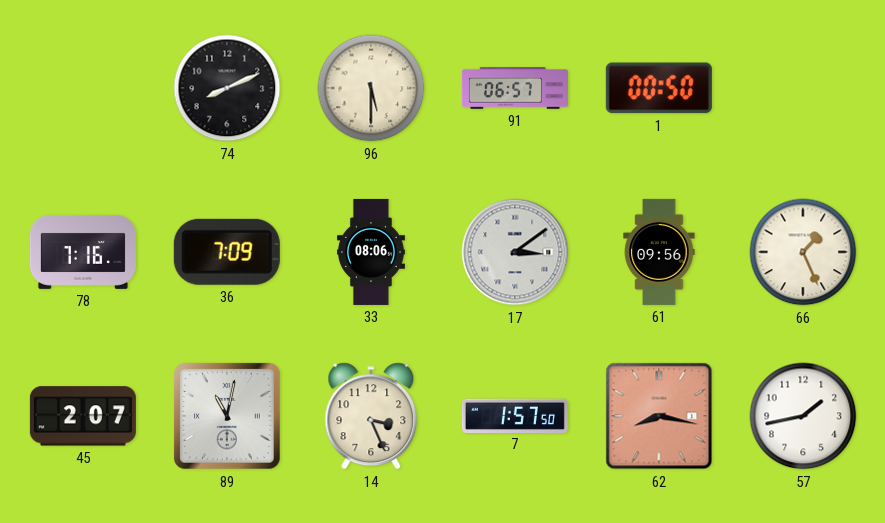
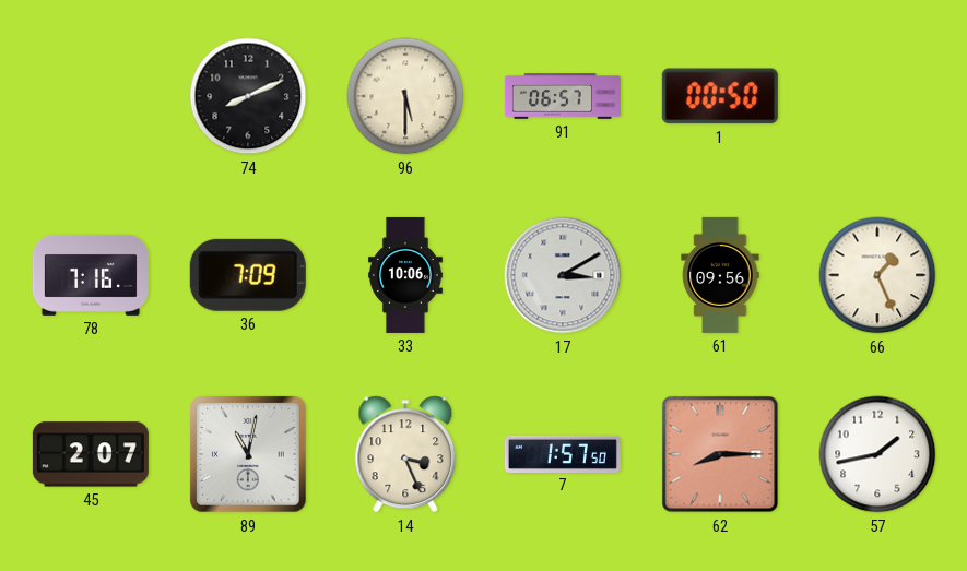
33: 08:06 -> 10:06
17: 3:09 -> 3:10
62: 8:17 -> 8:15
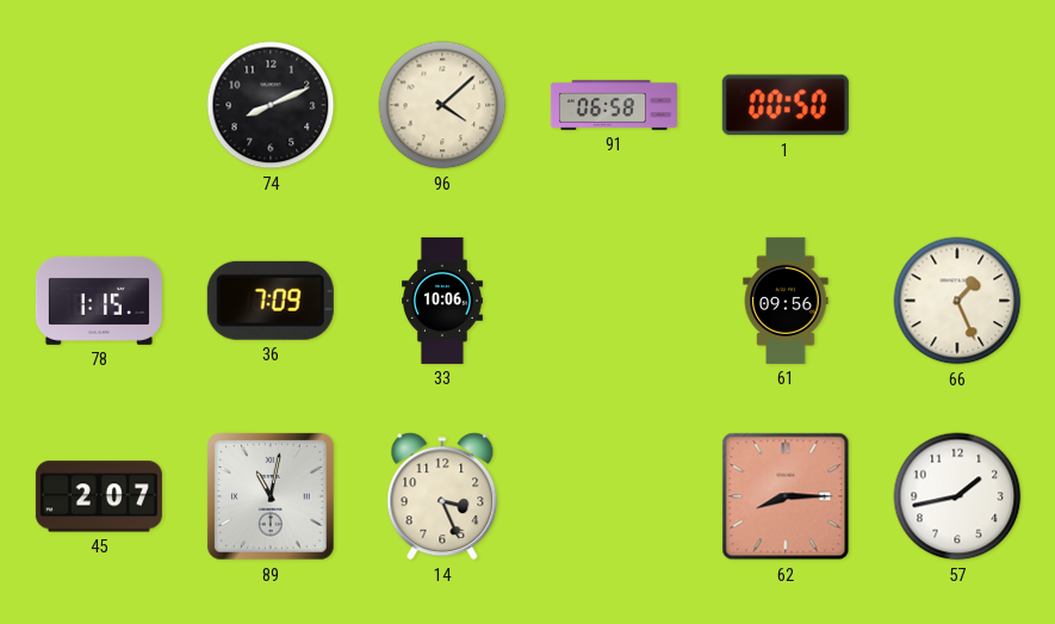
96: 5:30 -> 4:08
91: 06:57 -> 06:58
78: 7:16 -> 1:15
17: 3:10 -> none
7: 1:57 -> none
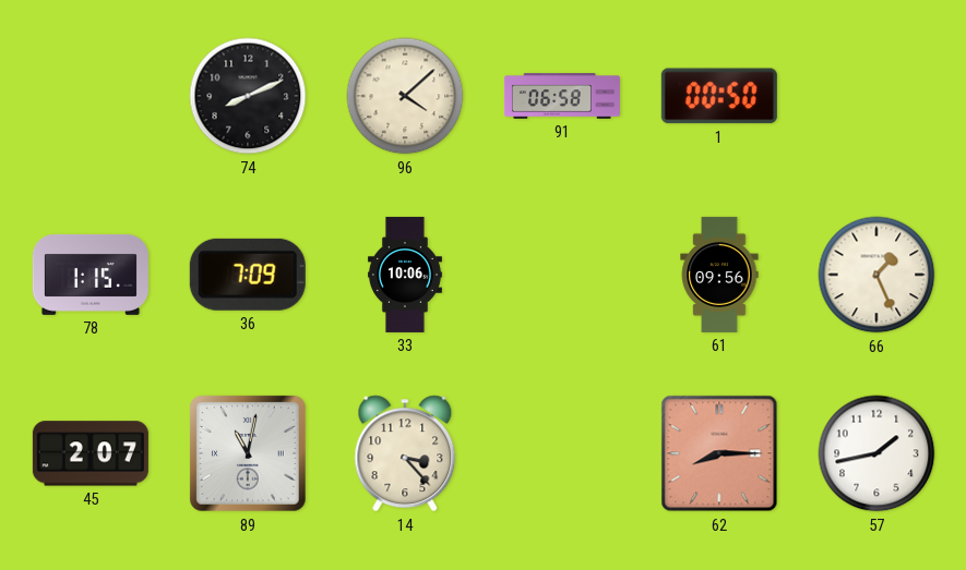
14: 3:26 -> 3:23
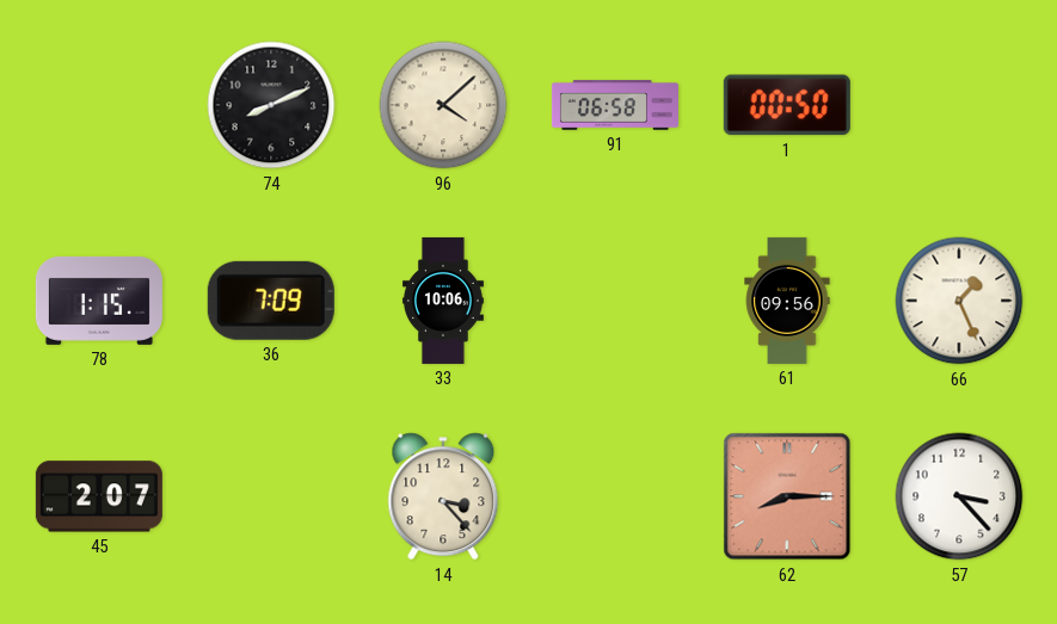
89: 11:02 -> none
57: 1:43 -> 3:23
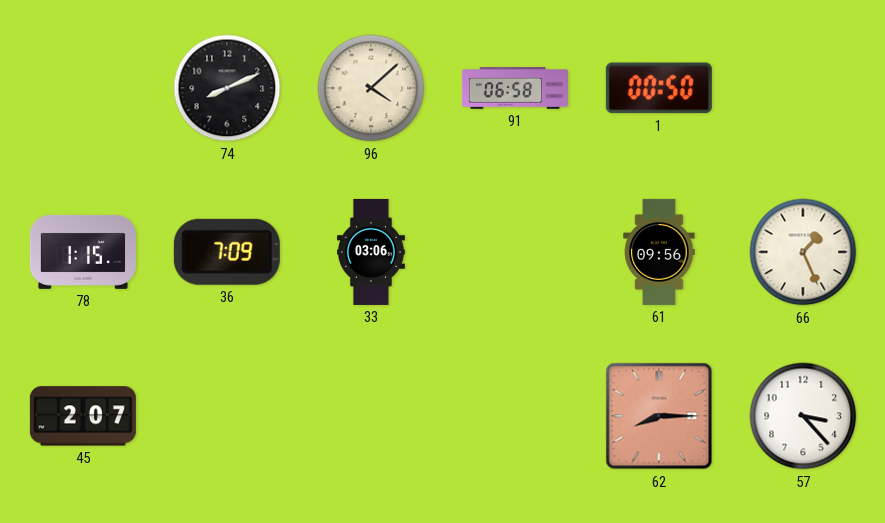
33: 10:06 -> 03:06
14: 3:23 -> none
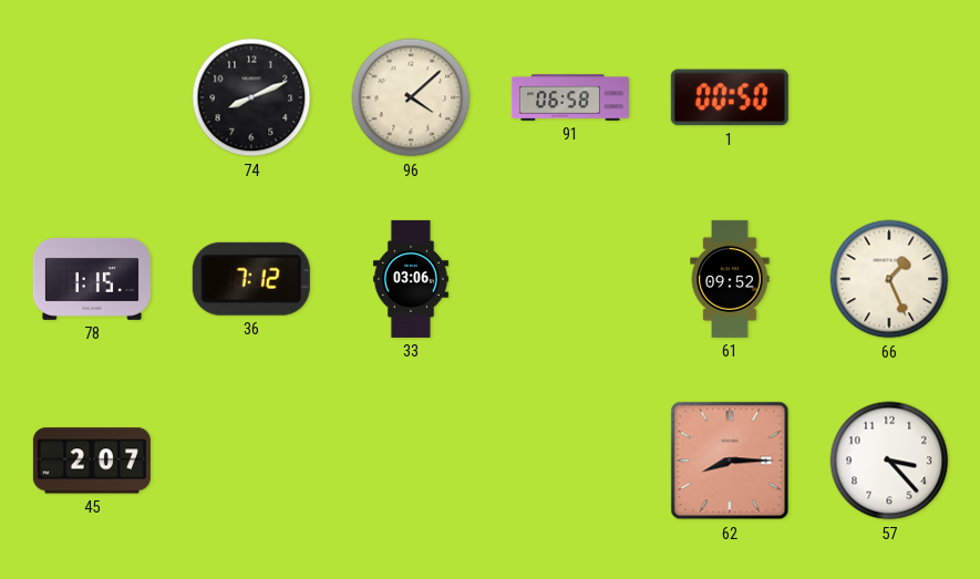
36: 7:09 -> 7:12
61: 09:56 -> 09:52
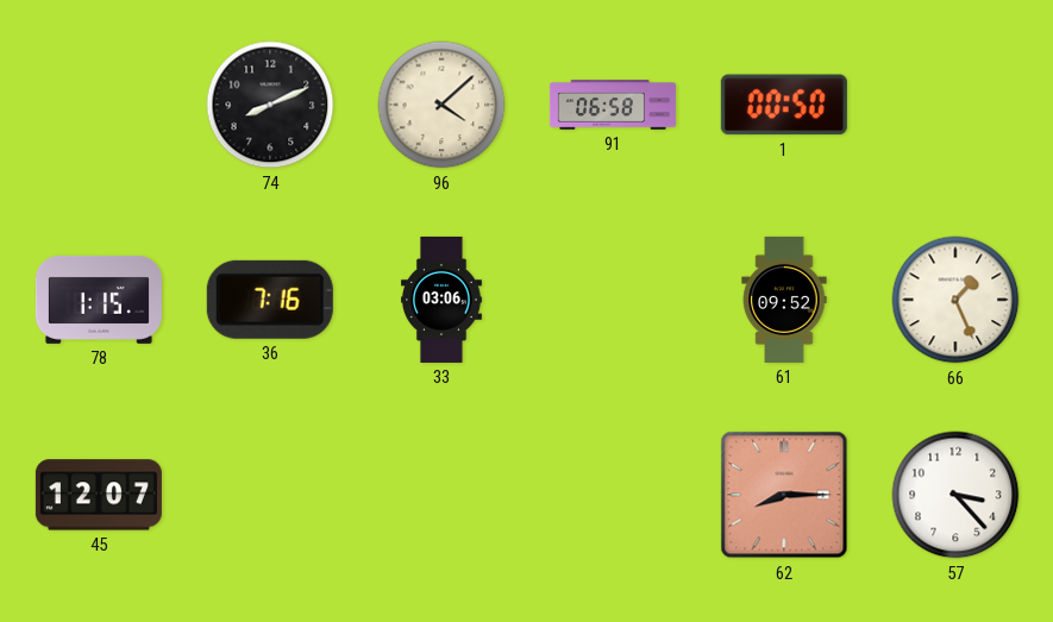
36: 7:12 -> 7:16
45: 2:07 -> 12:07
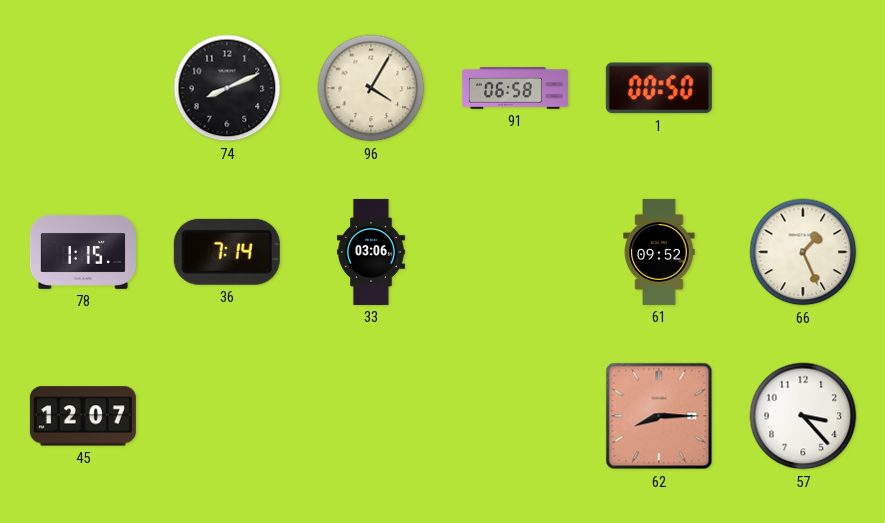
96: 4:08 -> 4:05
36: 7:16 -> 7:14
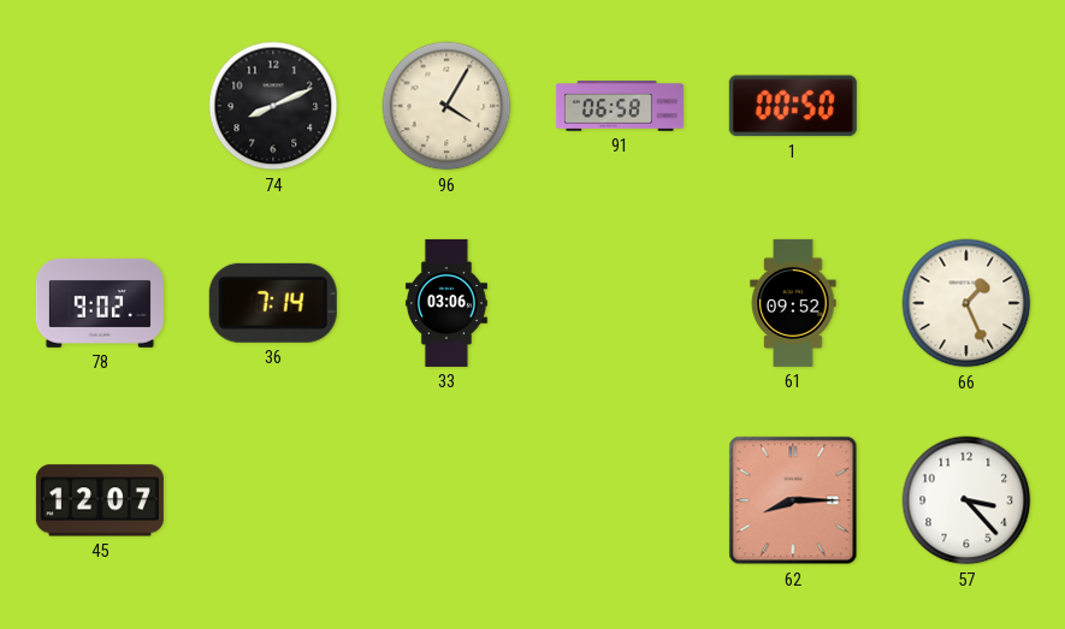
78: 1:15 -> 9:02
